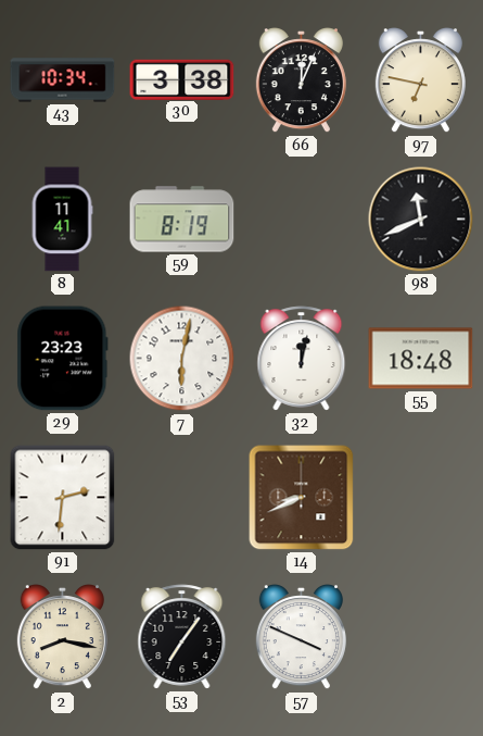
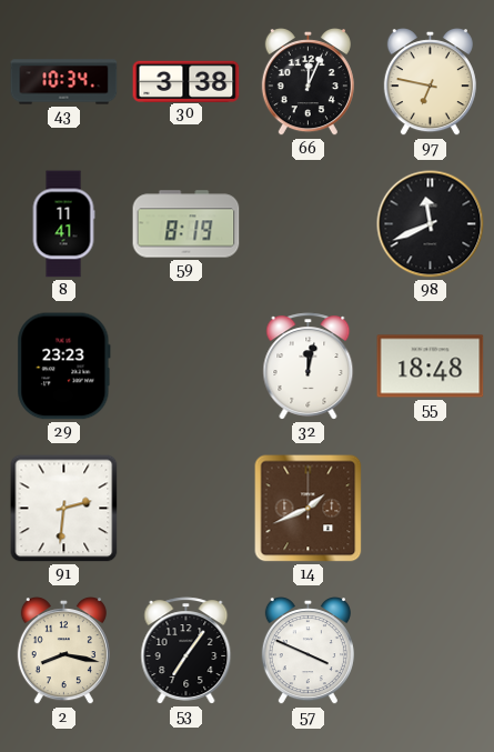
7: 6:02 -> none
14: 8:41 -> 1:41
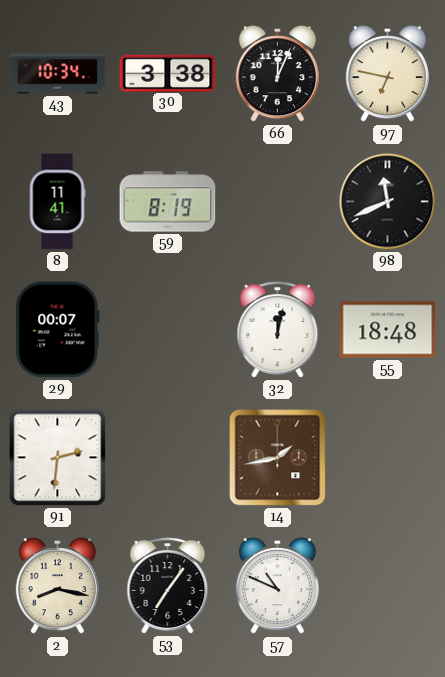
29: 23:23 -> 00:07
14: 1:41 -> 1:43
57: 3:49 -> 10:49
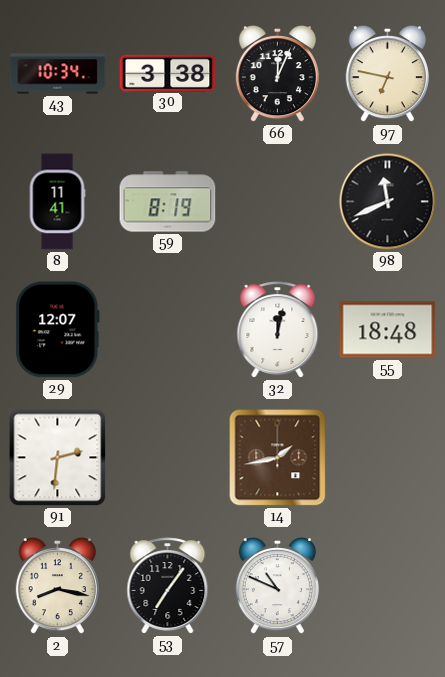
29: 00:07 -> 12:07
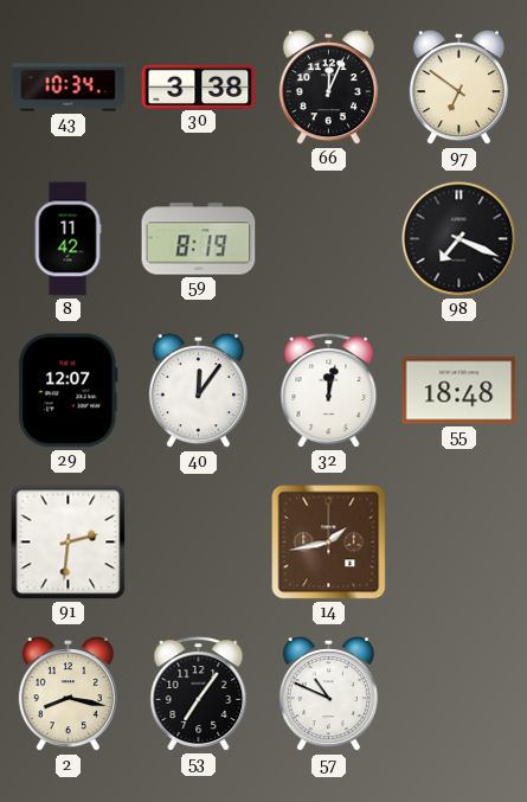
97: 6:47 -> 6:51
8: 11:41 -> 11:42
98: 11:41 -> 7:19
40: none -> 12:06
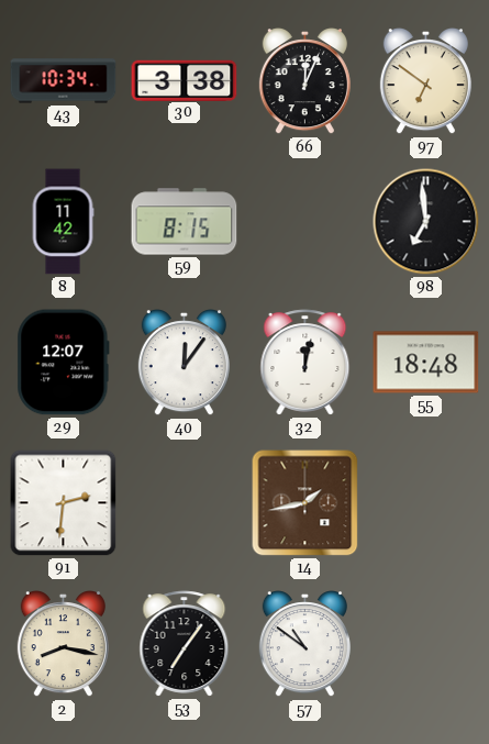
59: 8:19 -> 8:15
98: 7:19 -> 6:59
57: 10:49 -> 10:51
